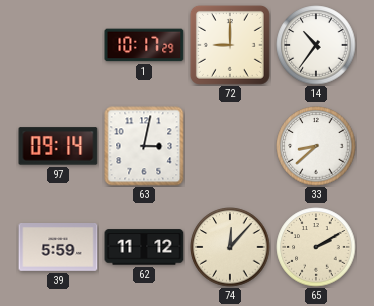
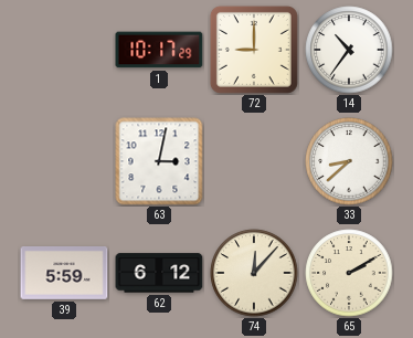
97: 09:14 -> none
62: 11:12 -> 6:12
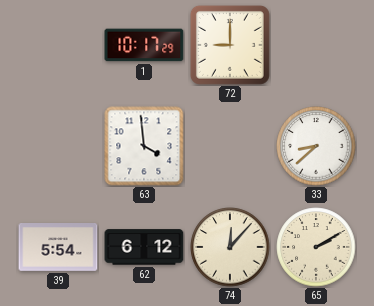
14: 10:36 -> none
63: 3:02 -> 3:59
39: 5:59 -> 5:54
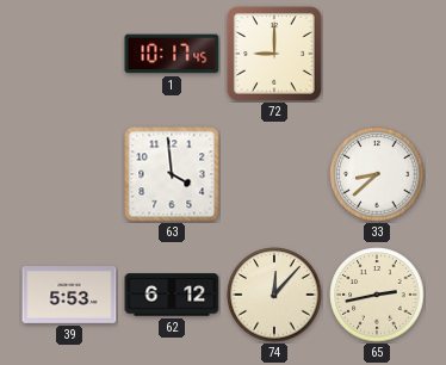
1: 10:17:29 -> 10:17:45
39: 5:54 -> 5:53
65: 2:10 -> 2:43
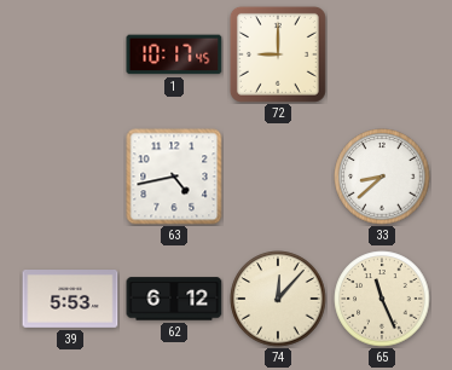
63: 3:59 -> 4:43
65: 2:43 -> 11:26
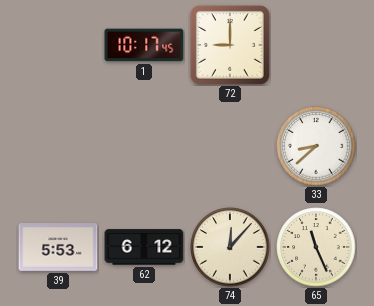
63: 4:43 -> none
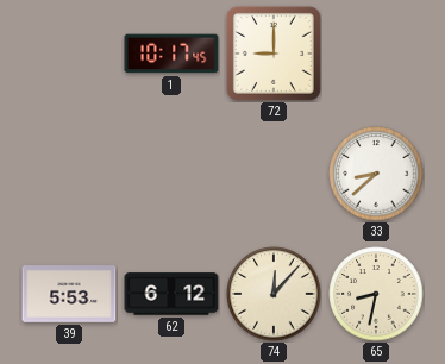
65: 11:26 -> 8:32
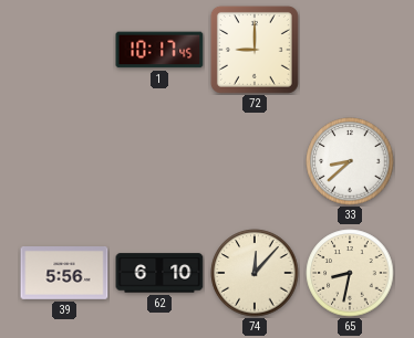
39: 5:53 -> 5:56
62: 6:12 -> 6:10
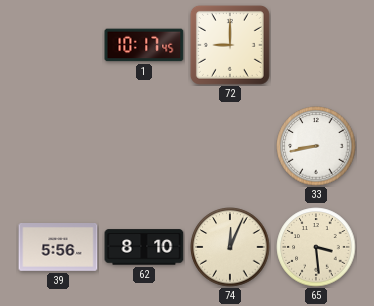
33: 8:38 -> 8:43
62: 6:10 -> 8:10
74: 12:07 -> 12:04
65: 8:32 -> 3:29
